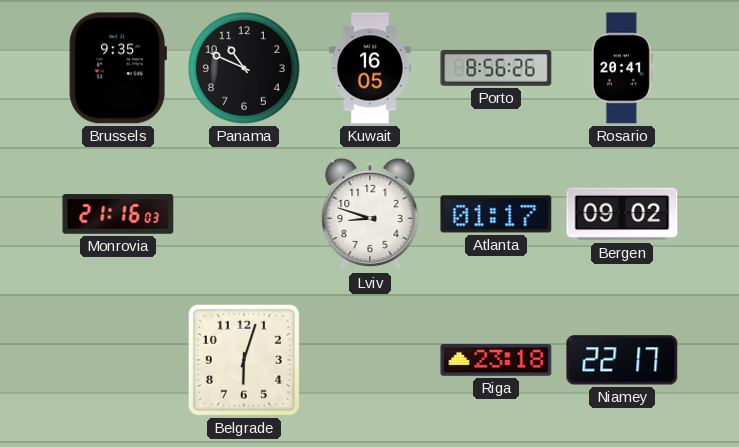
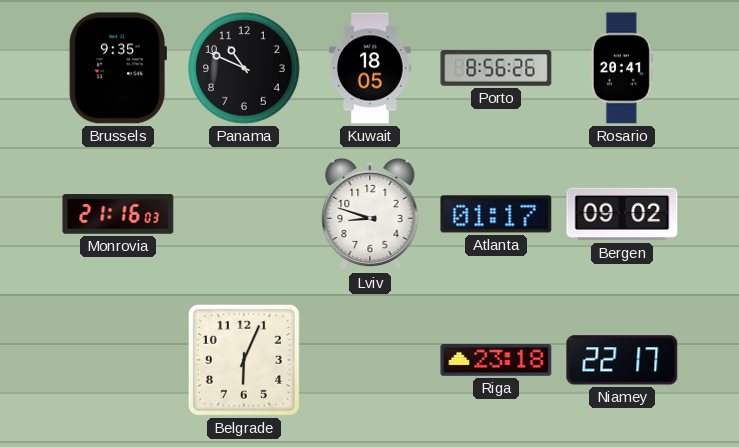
Kuwait: 16:05 -> 18:05
Belgrade: 6:03 -> 6:04
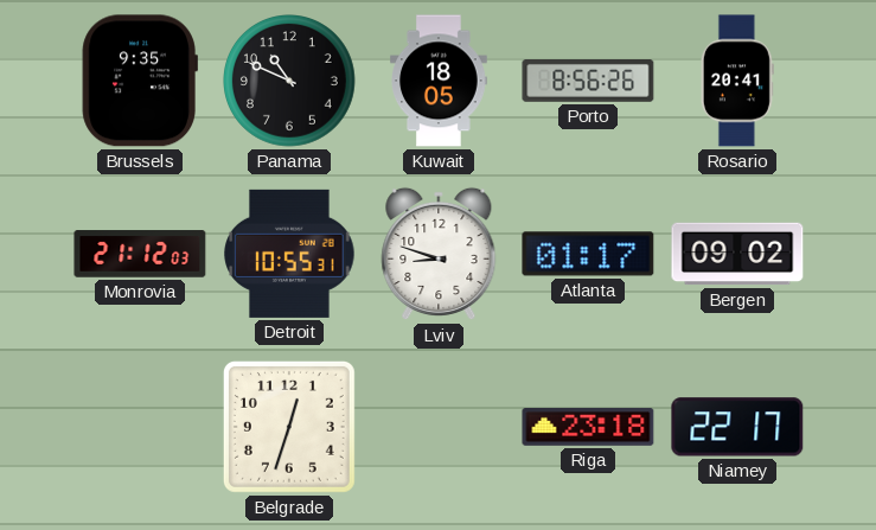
Monrovia: 21:16 -> 21:12
Detroit: none -> 10:55
Belgrade: 6:04 -> 12:33
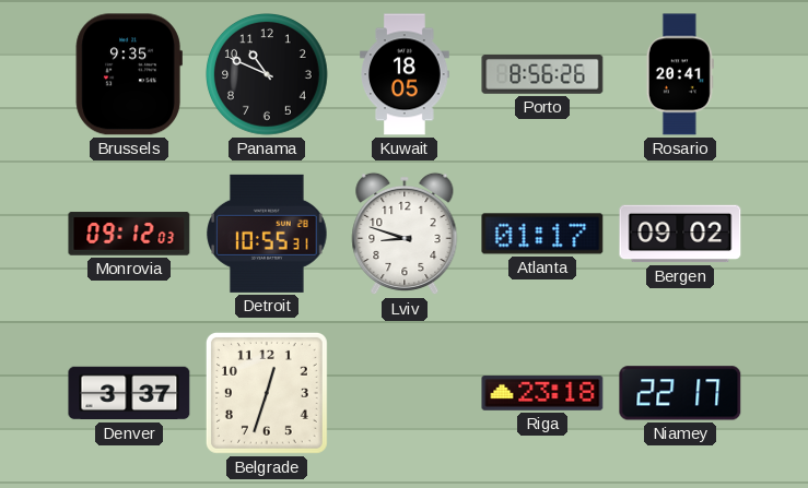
Monrovia: 21:12 -> 09:12
Denver: none -> 3:37
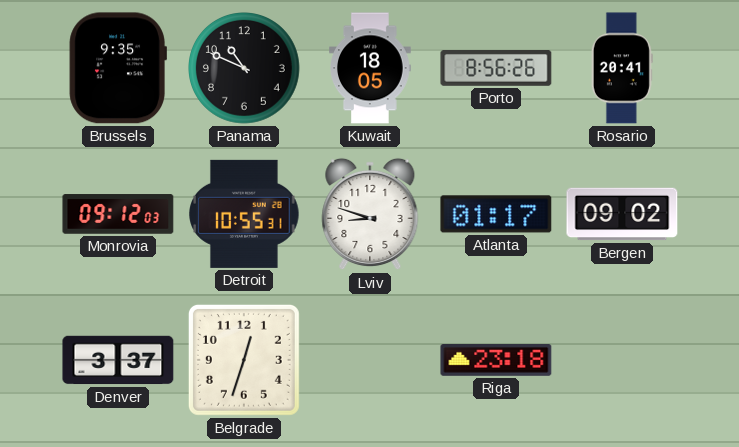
Niamey: 22:17 -> none
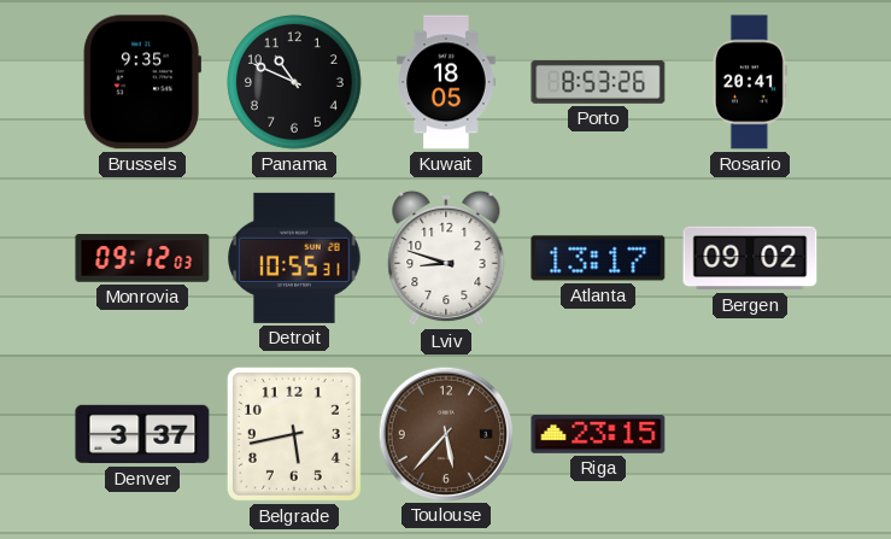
Porto: 8:56 -> 8:53
Atlanta: 01:17 -> 13:17
Belgrade: 12:33 -> 5:43
Toulouse: none -> 5:37
Riga: 23:18 -> 23:15
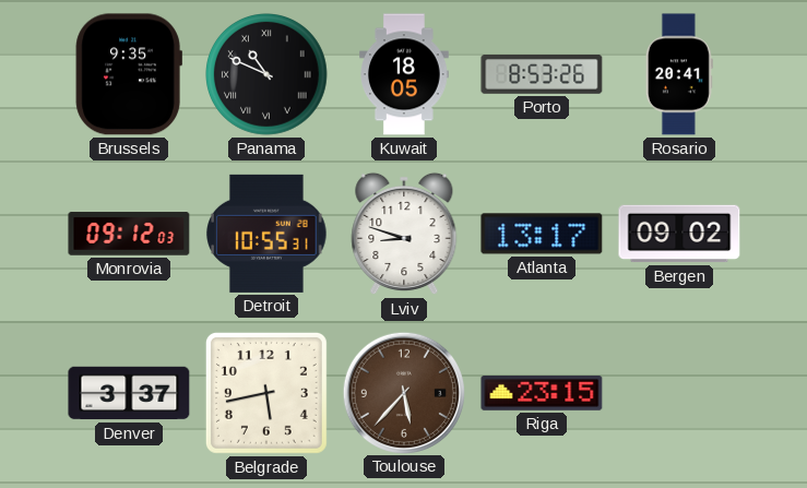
Panama numerals: Arabic -> Roman
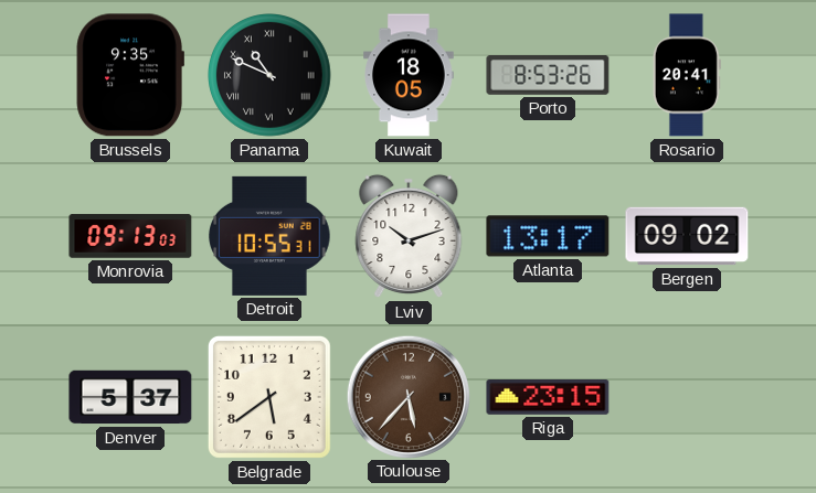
Monrovia: 09:12 -> 09:13
Lviv: 8:48 -> 10:12
Denver: 3:37 -> 5:37
Belgrade: 5:43 -> 5:39
